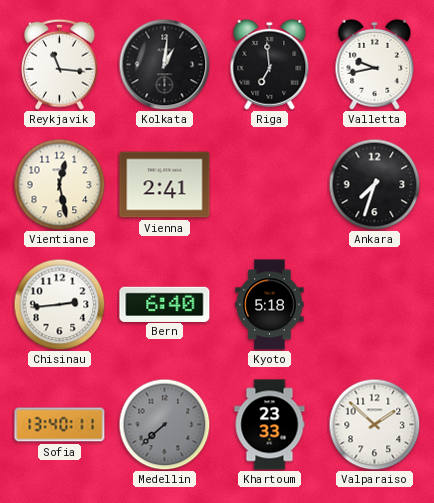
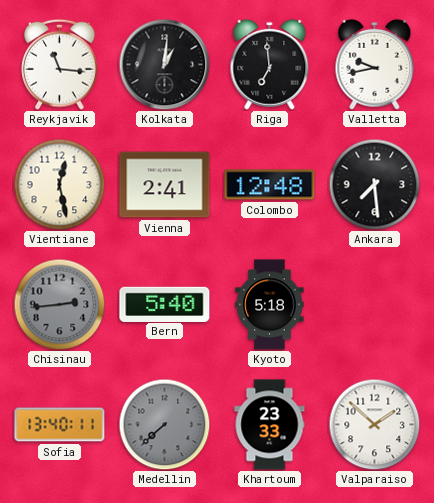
Colombo: none -> 12:48
Ankara: 7:33 -> 7:29
Chisinau dial: white -> grey
Bern: 6:40 -> 5:40
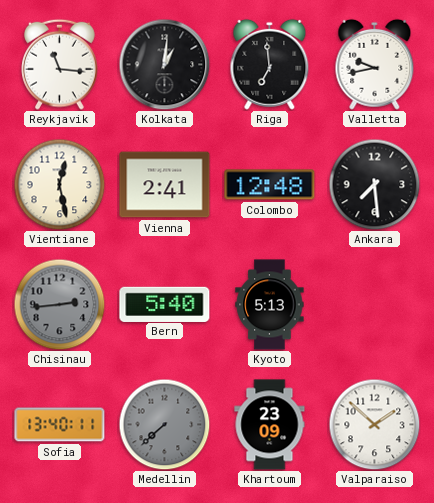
Kyoto: 5:18 -> 5:13
Khartoum: 23:33 -> 23:09
